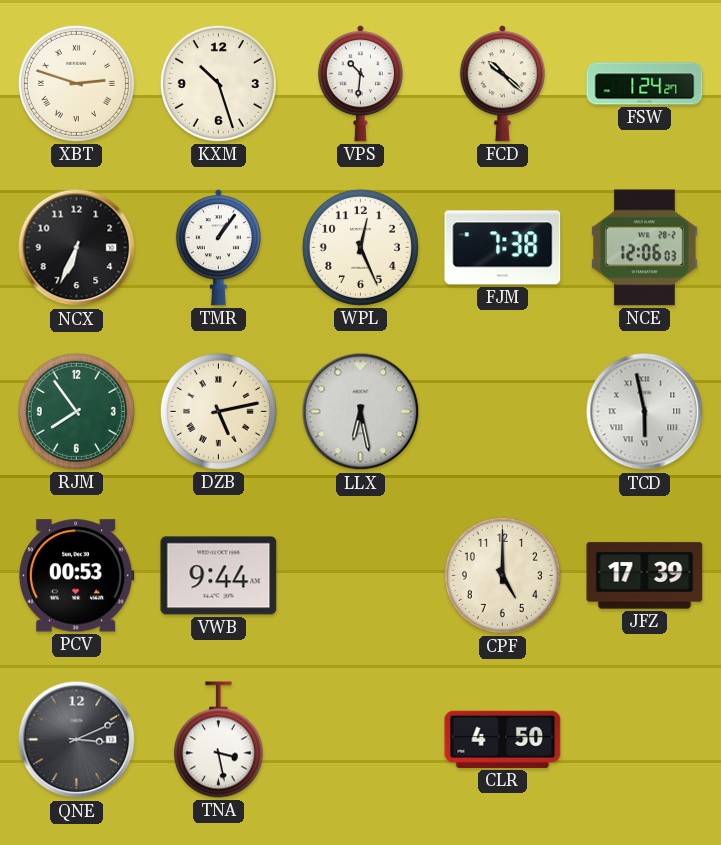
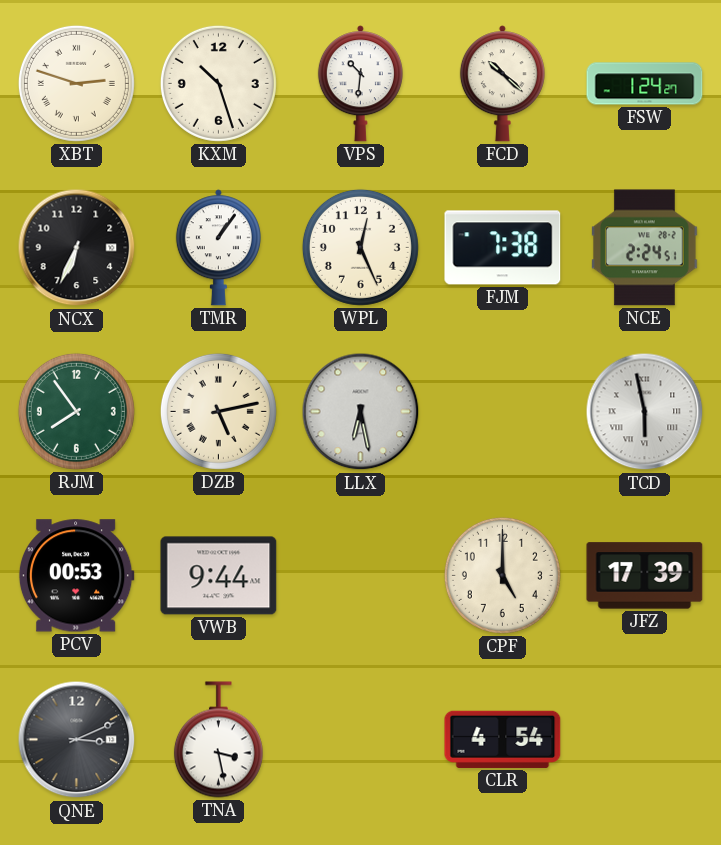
NCE: 12:06 -> 2:24
CLR: 4:50 -> 4:54
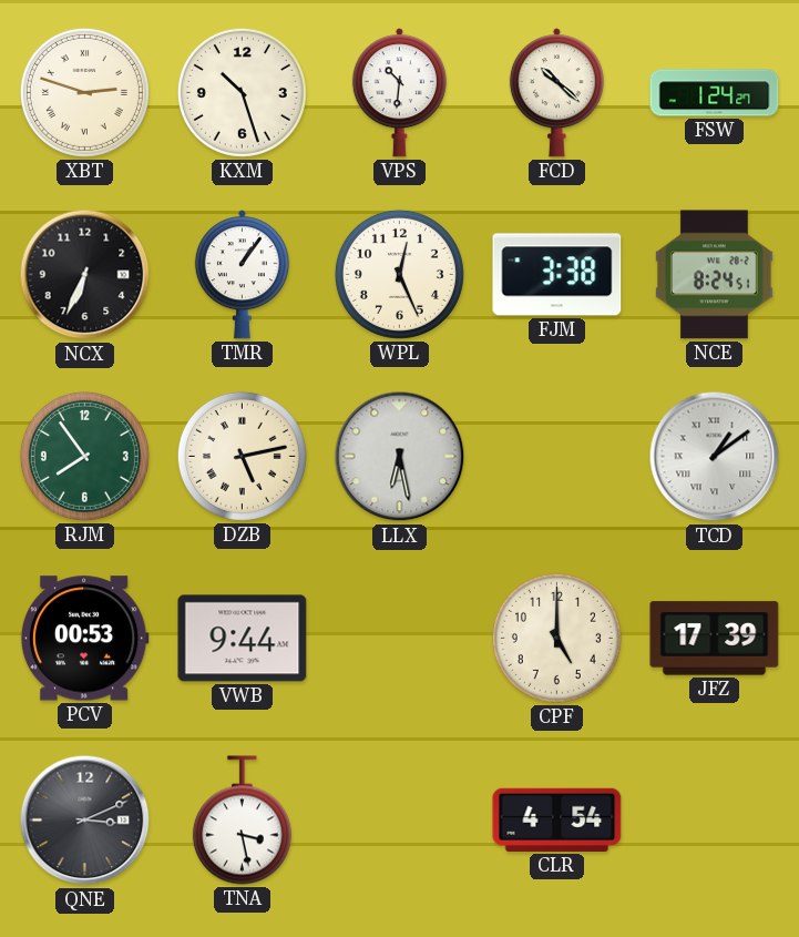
FJM: 7:38 -> 3:38
NCE: 2:24 -> 8:24
TCD: 5:58 -> 1:09
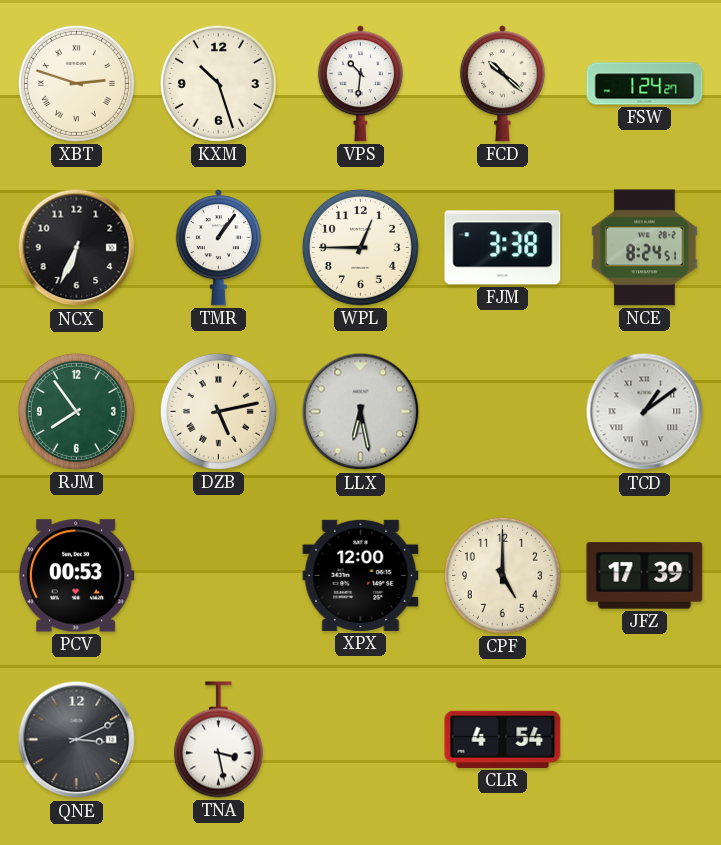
WPL: 12:26 -> 12:45
VWB: 9:44 -> none
XPX: none -> 12:00
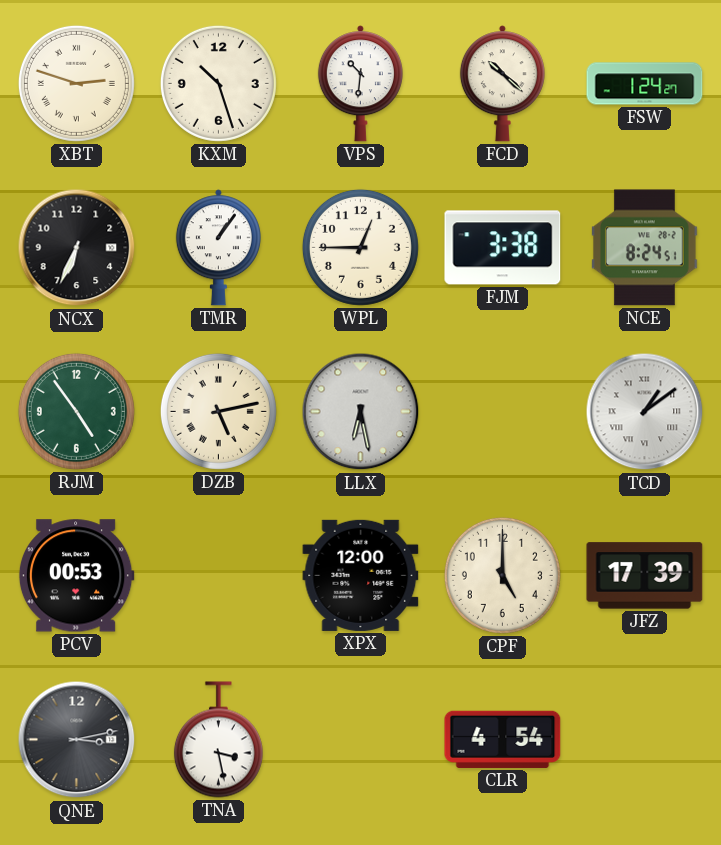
RJM: 7:54 -> 4:54
QNE: 3:11 -> 3:13
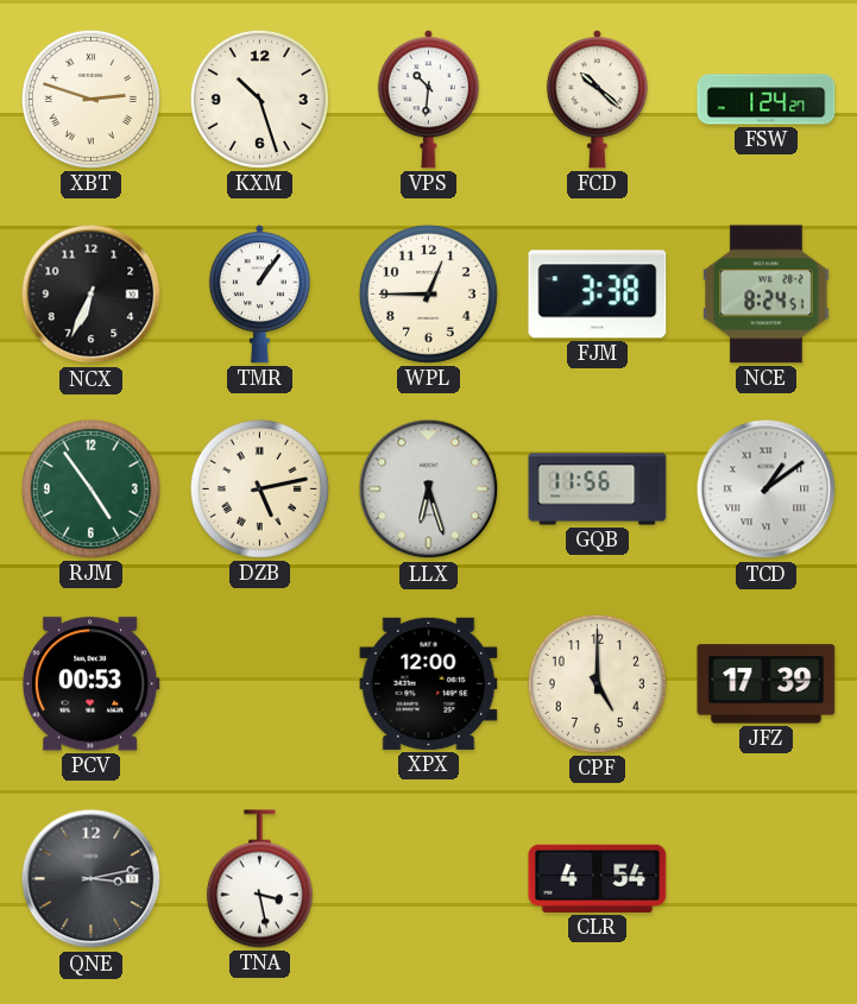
LLX: 6:28 -> 6:27
GQB: none -> 11:56
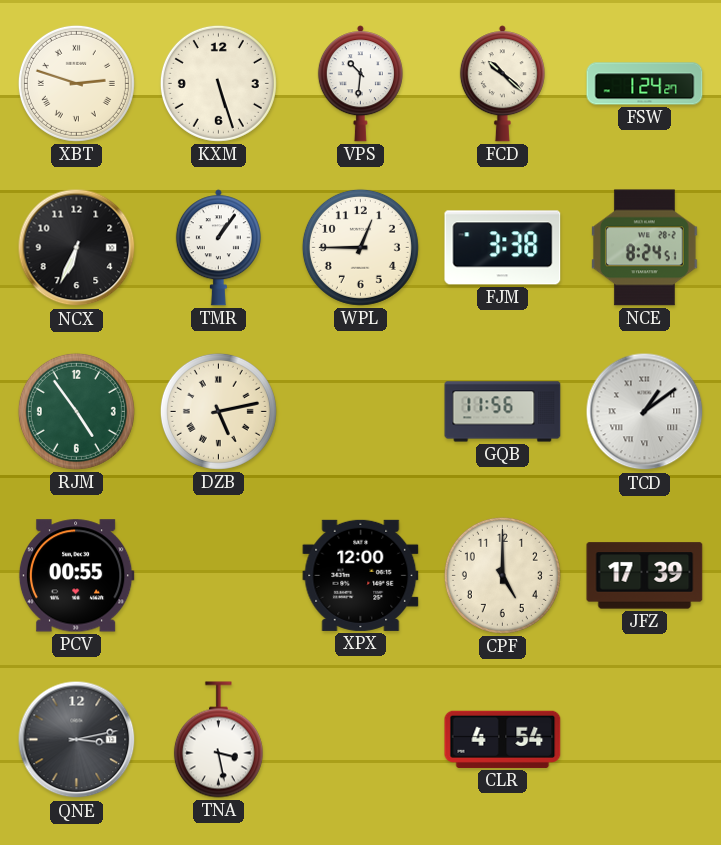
KXM: 10:27 -> 5:27
LLX: 6:27 -> none
PCV: 00:53 -> 00:55
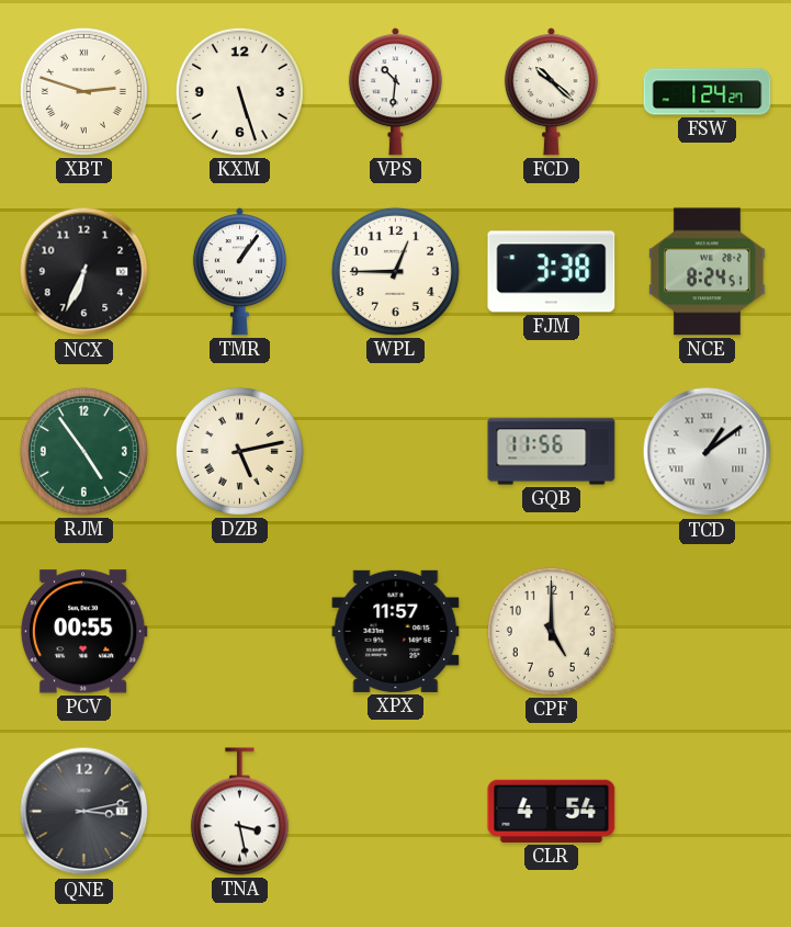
XPX: 12:00 -> 11:57
JFZ: 17:39 -> none
